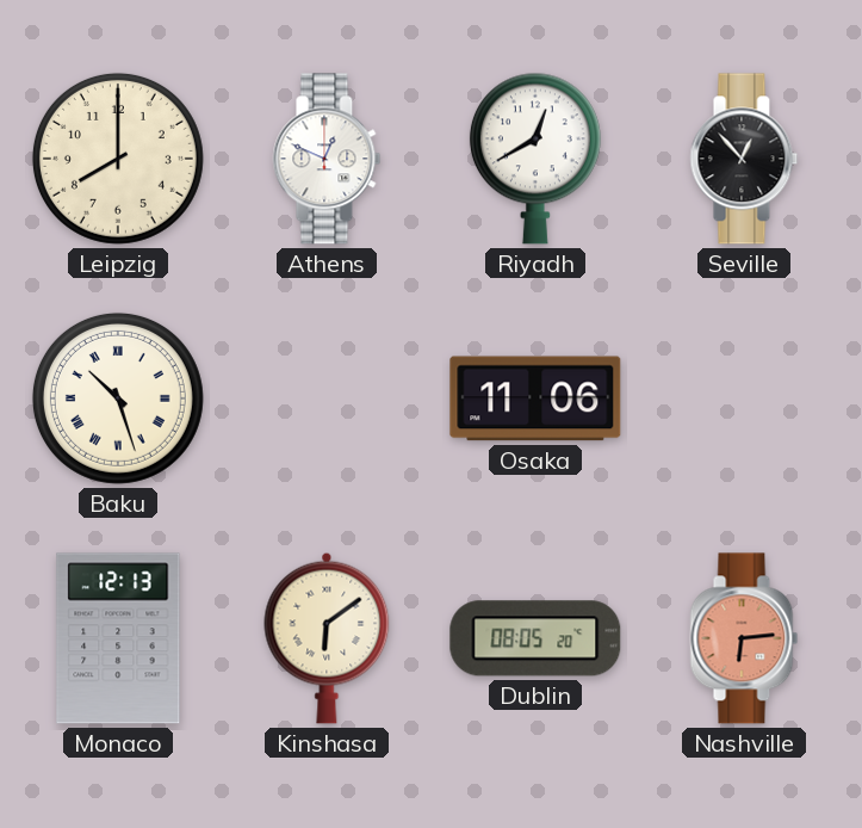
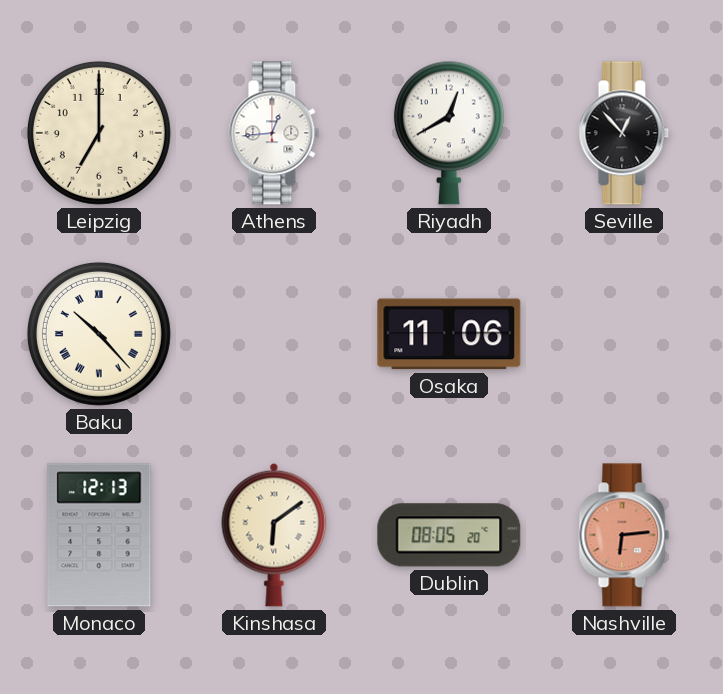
Leipzig: 8:00 -> 7:00
Athens: 12:49 -> 12:44
Baku: 10:27 -> 10:23
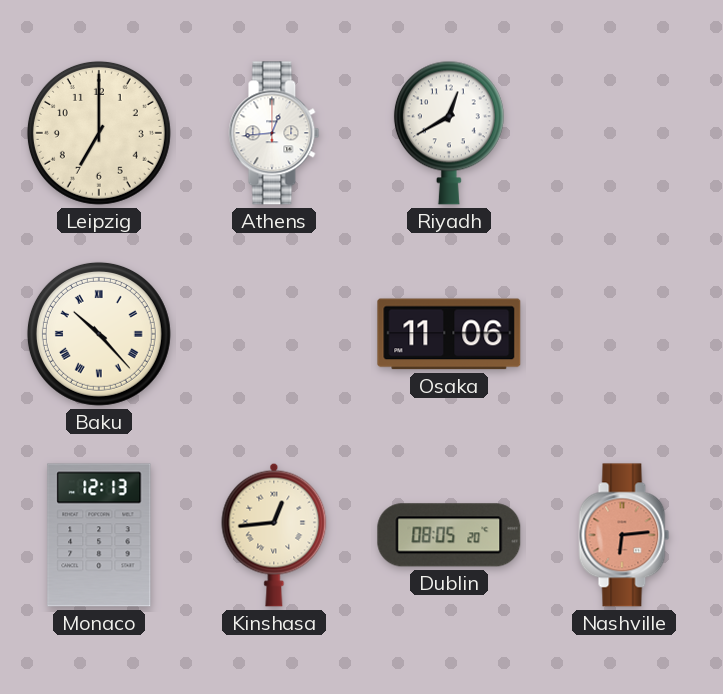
Seville: 12:53 -> none
Kinshasa: 6:09 -> 12:44
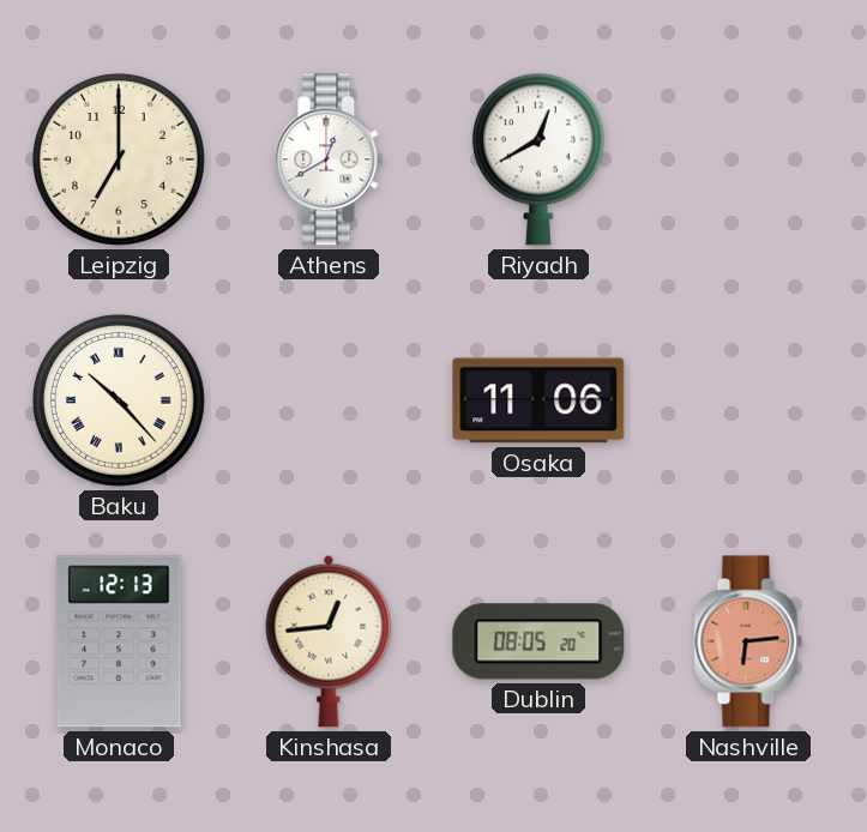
Athens: 12:44 -> 12:40
